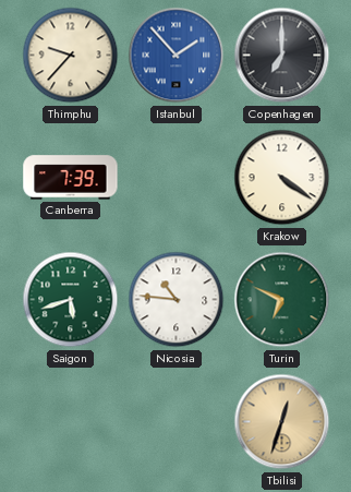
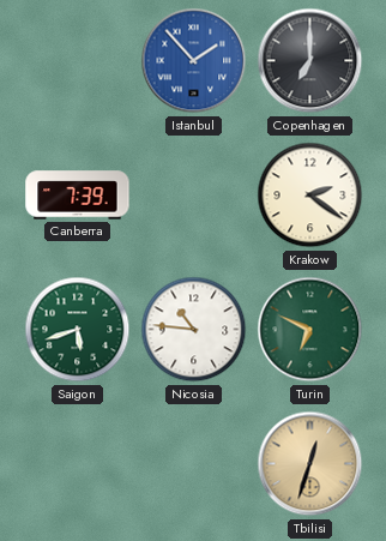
Thimphu: 9:37 -> none
Krakow: 4:21 -> 2:21
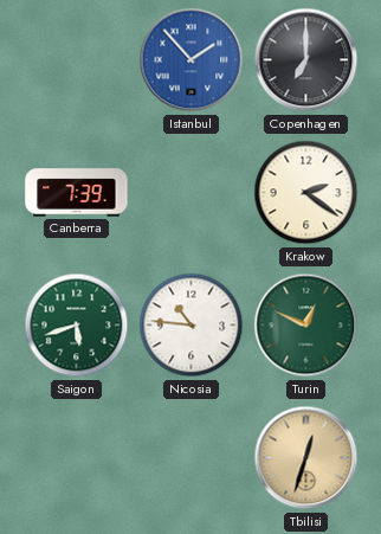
Turin: 6:49 -> 12:49
